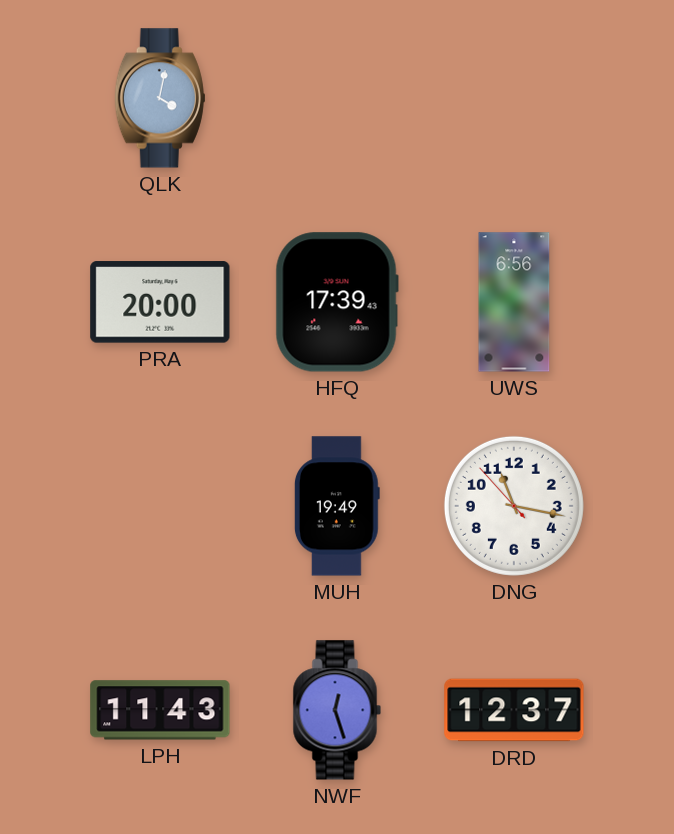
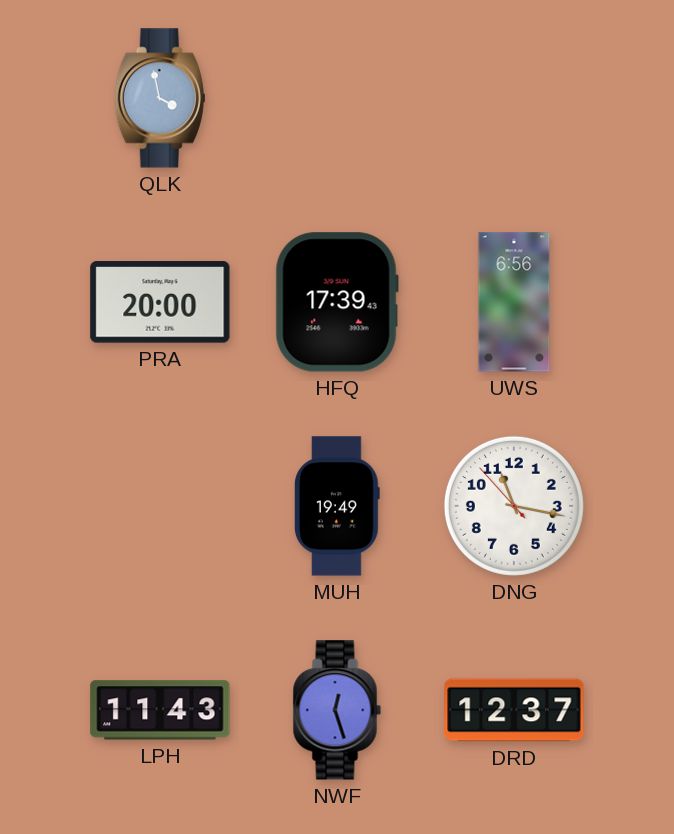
QLK: 4:02 -> 3:58
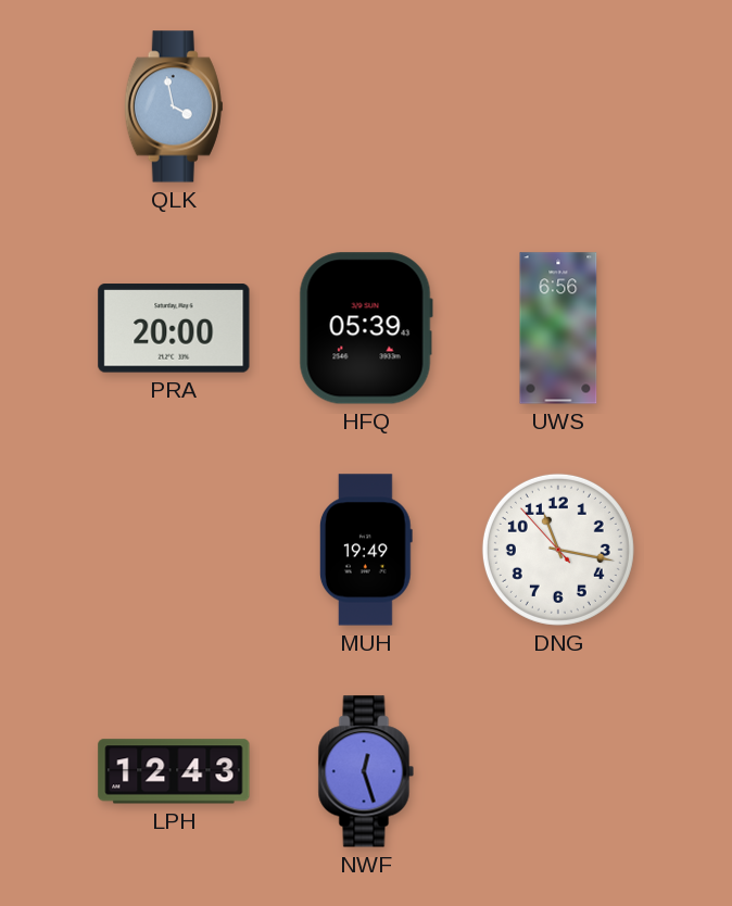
HFQ: 17:39 -> 05:39
LPH: 11:43 -> 12:43
DRD: 12:37 -> none
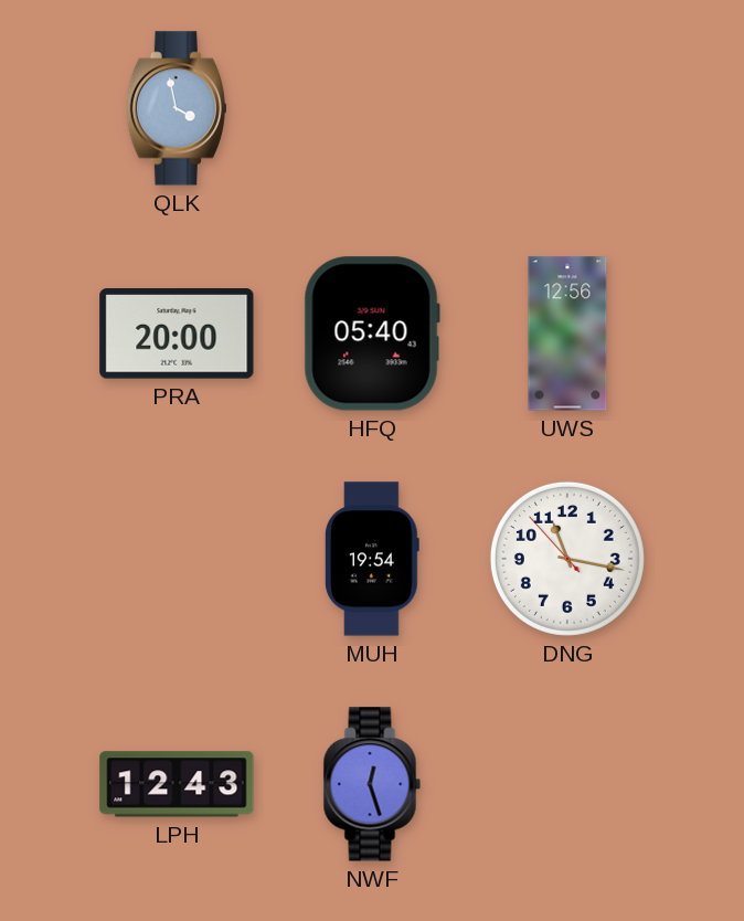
HFQ: 05:39 -> 05:40
UWS: 6:56 -> 12:56
MUH: 19:49 -> 19:54
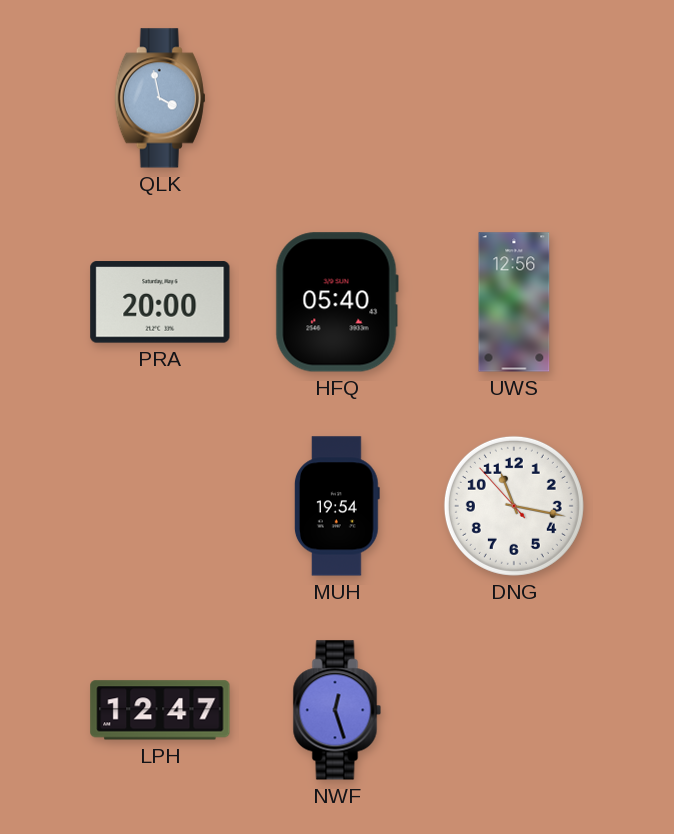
LPH: 12:43 -> 12:47
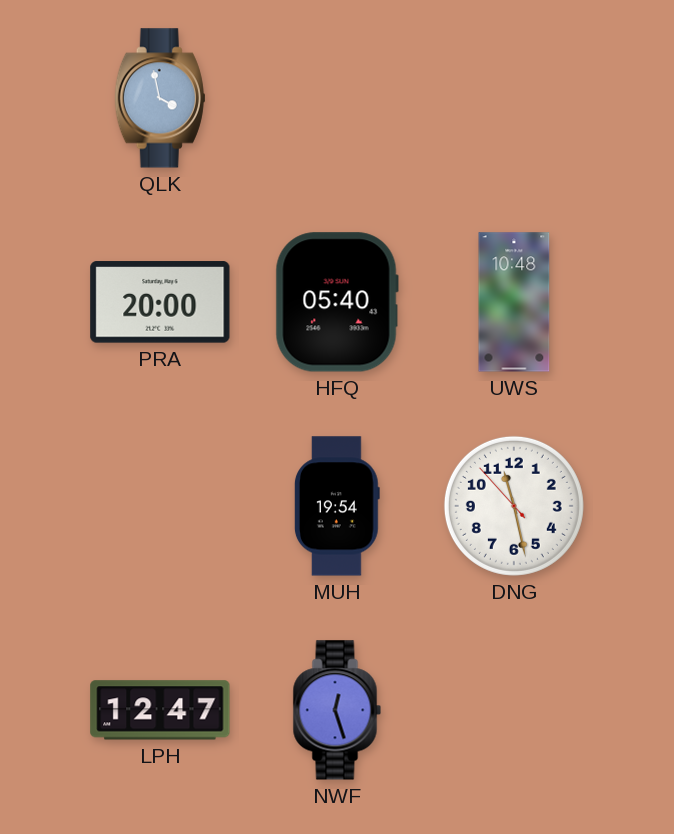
UWS: 12:56 -> 10:48
DNG: 11:16 -> 11:27
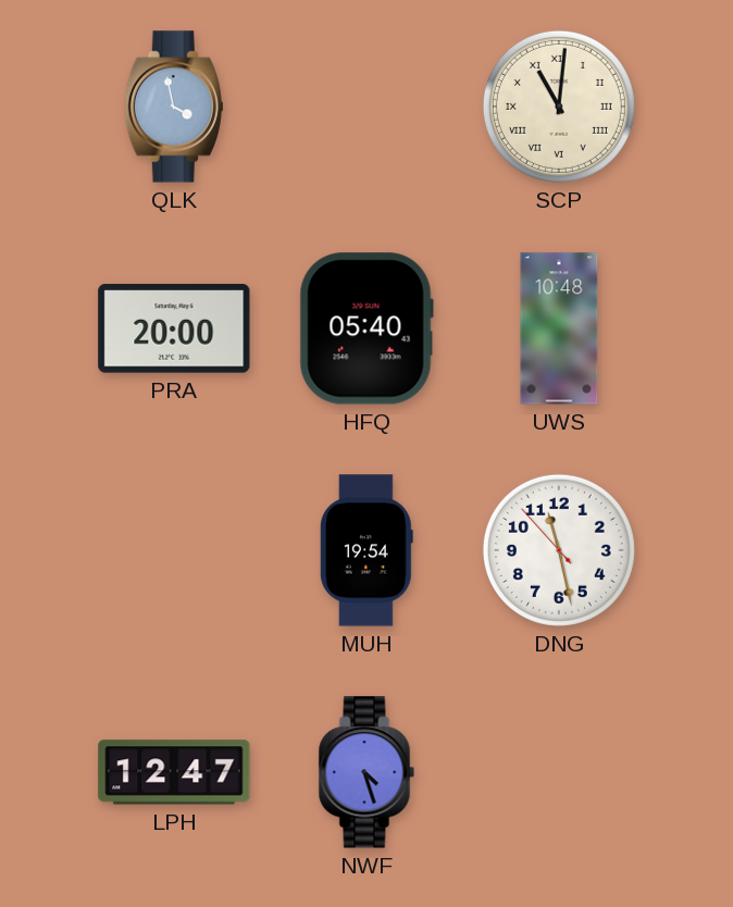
SCP: none -> 11:01
NWF: 12:27 -> 4:27
